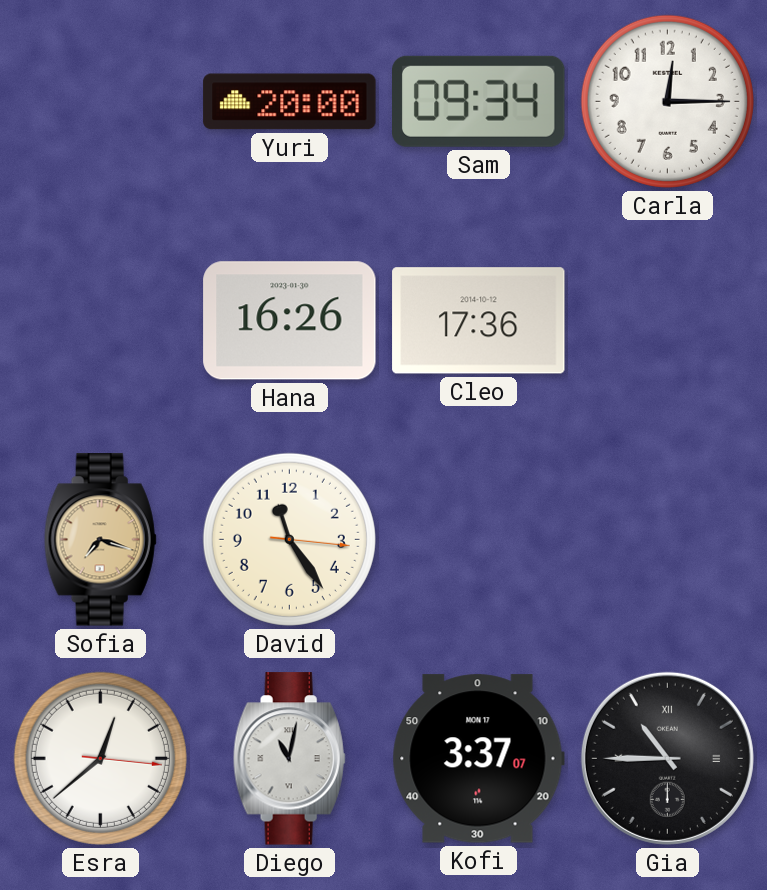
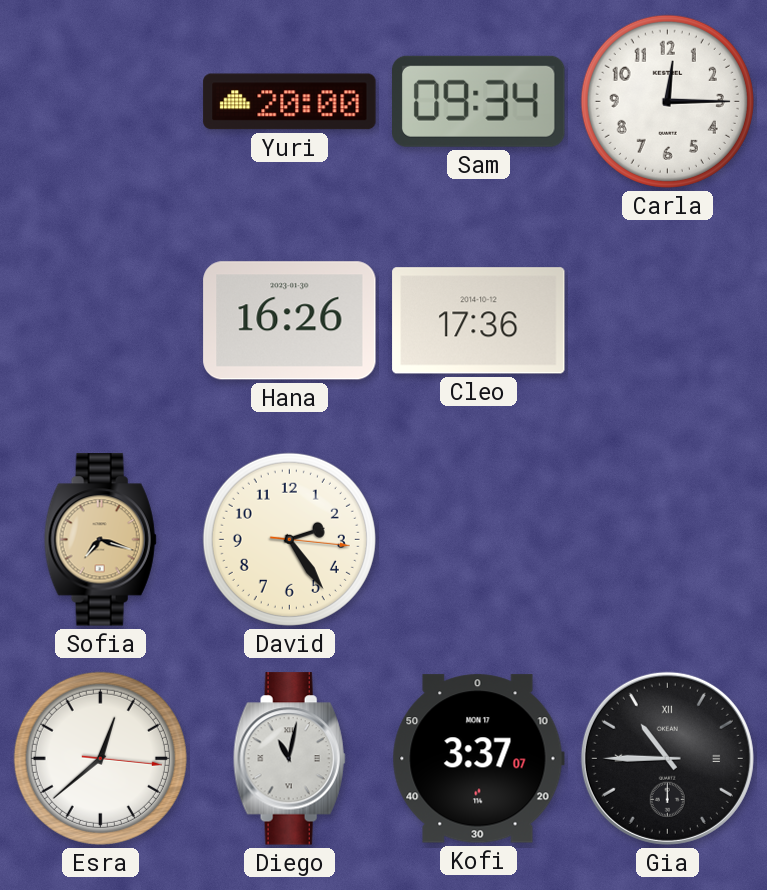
David: 11:24 -> 2:24
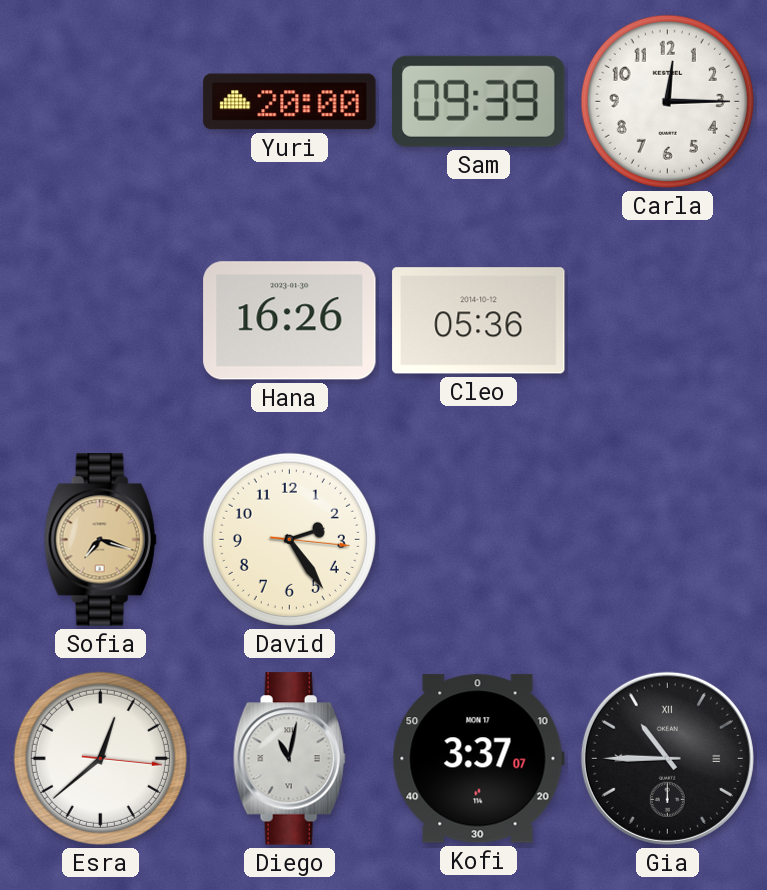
Sam: 09:34 -> 09:39
Cleo: 17:36 -> 05:36
